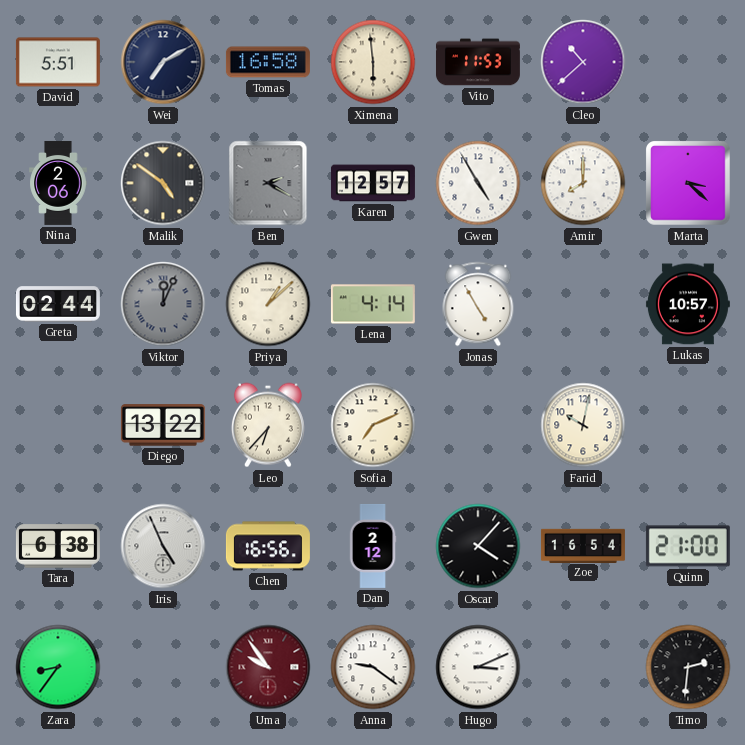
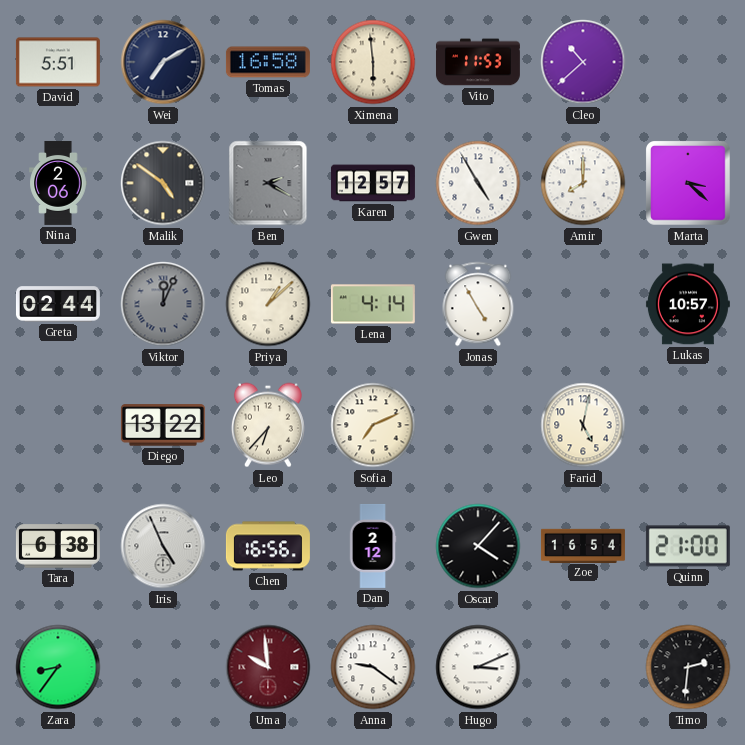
Farid: 10:02 -> 5:02
Uma: 9:54 -> 9:59
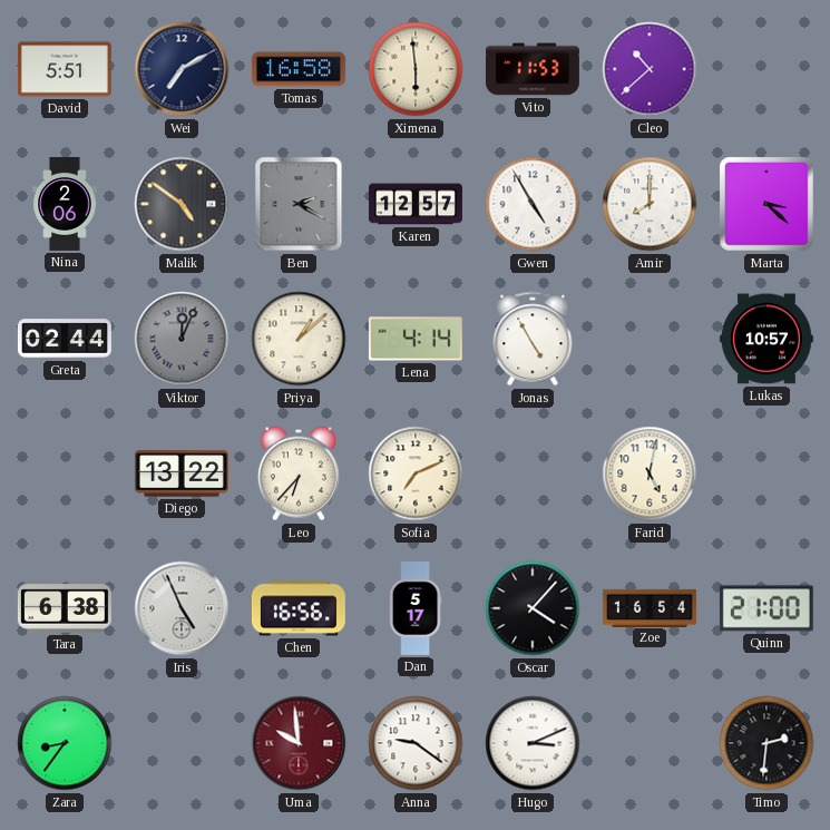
Dan: 2:12 -> 5:17
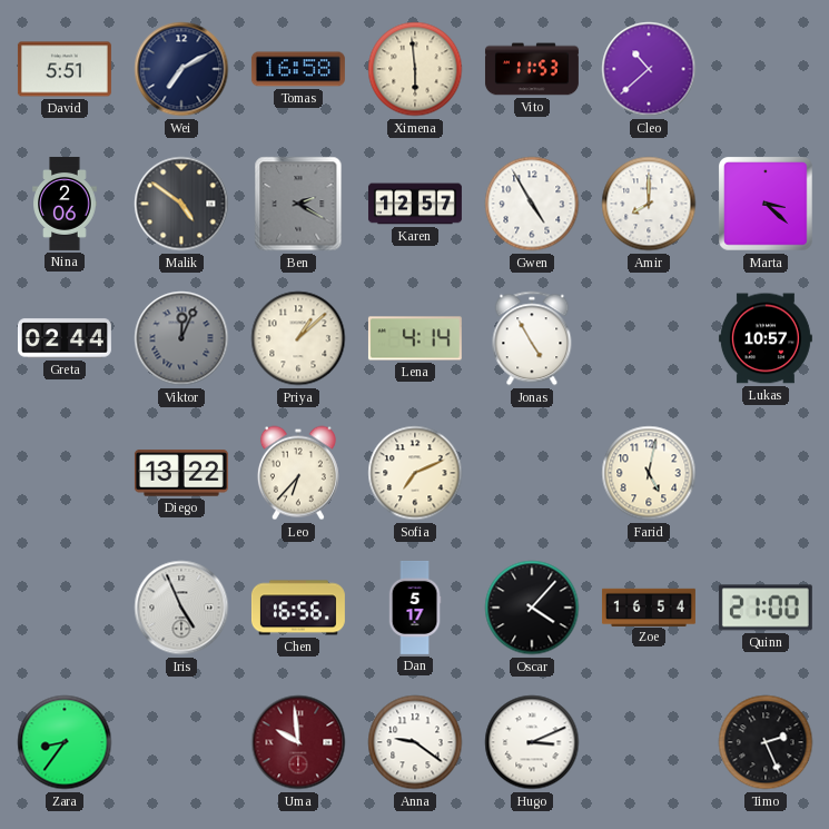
Tara: 6:38 -> none
Timo: 2:31 -> 2:26
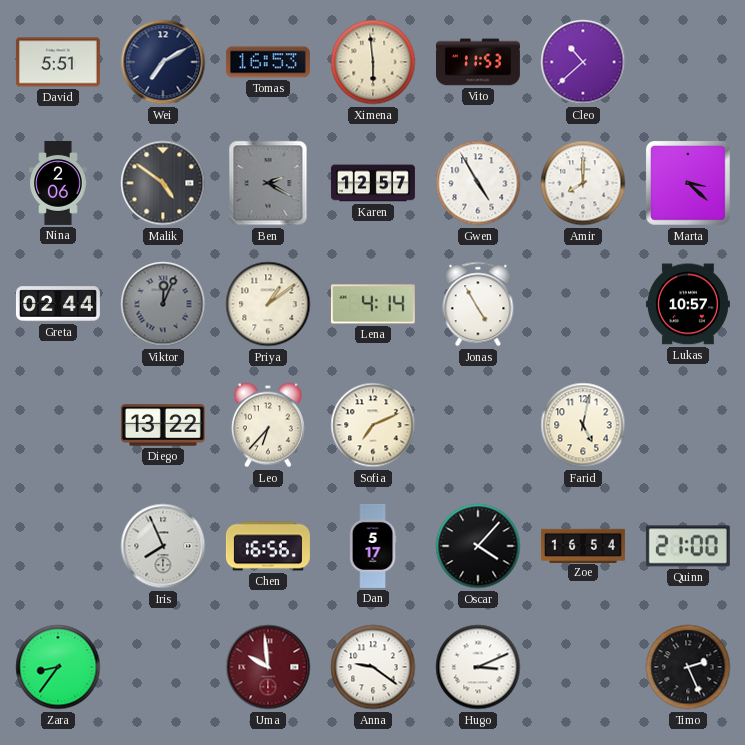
Tomas: 16:58 -> 16:53
Priya: 1:08 -> 1:09
Iris: 4:56 -> 7:56
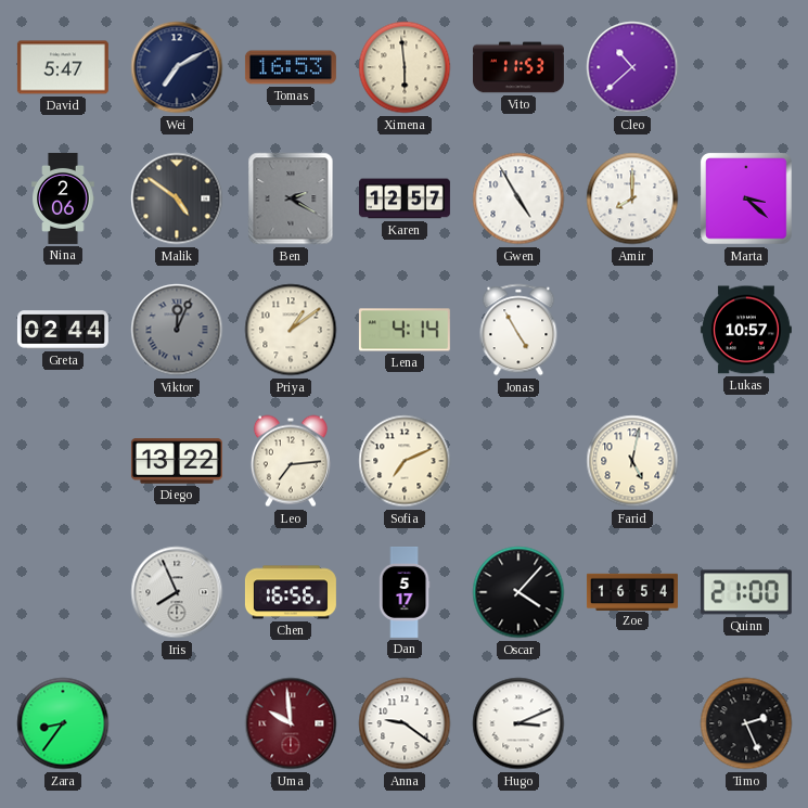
David: 5:51 -> 5:47
Leo: 6:37 -> 7:14
